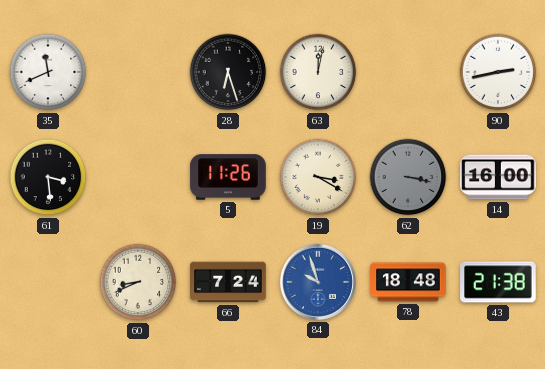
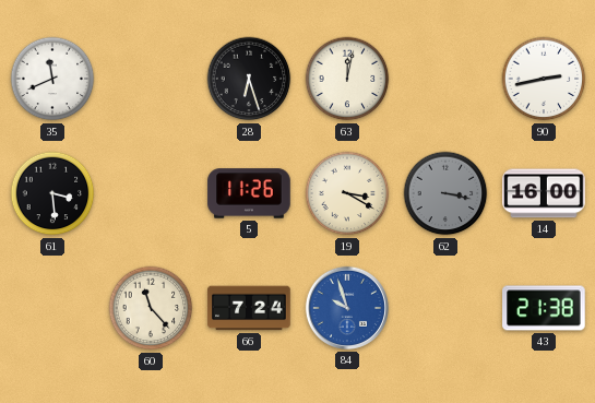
60: 8:41 -> 11:23
78: 18:48 -> none
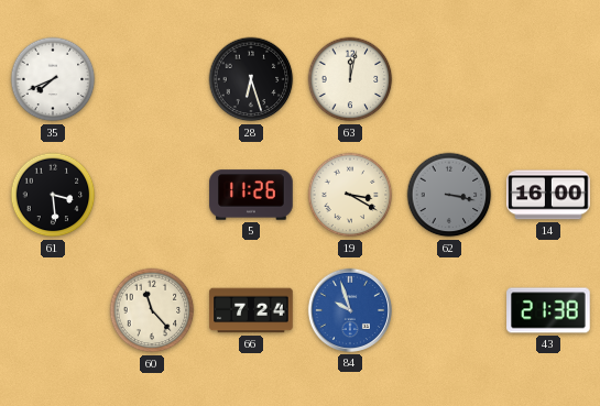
35: 11:41 -> 7:41
90: 2:43 -> none
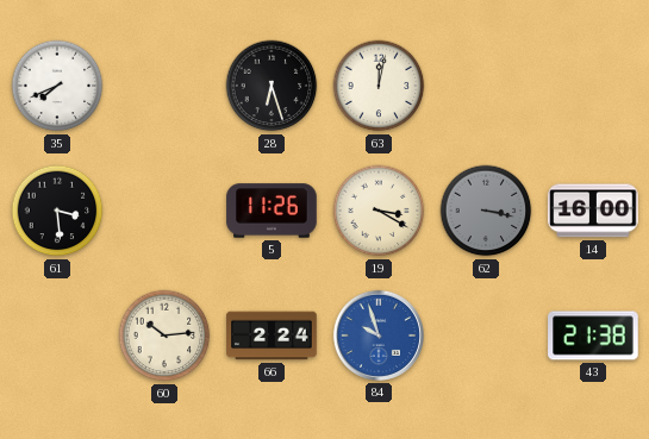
60: 11:23 -> 10:14
66: 7:24 -> 2:24
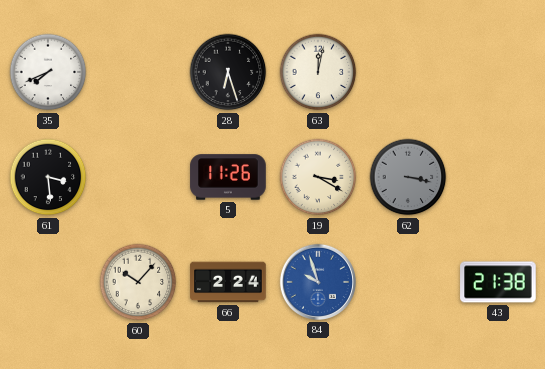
14: 16:00 -> none
60: 10:14 -> 10:07
